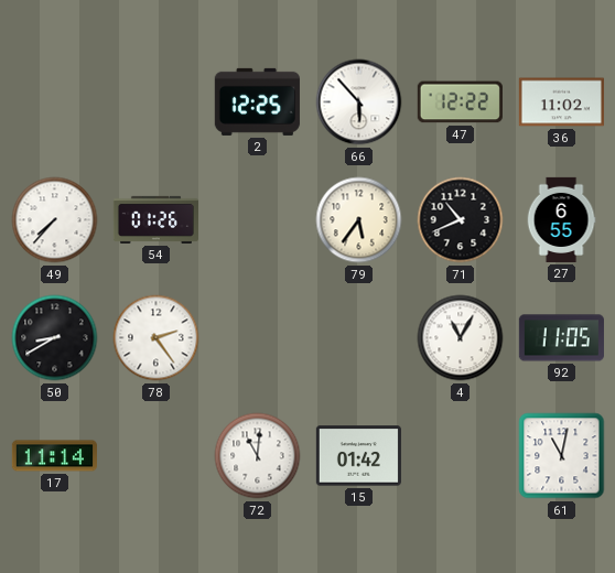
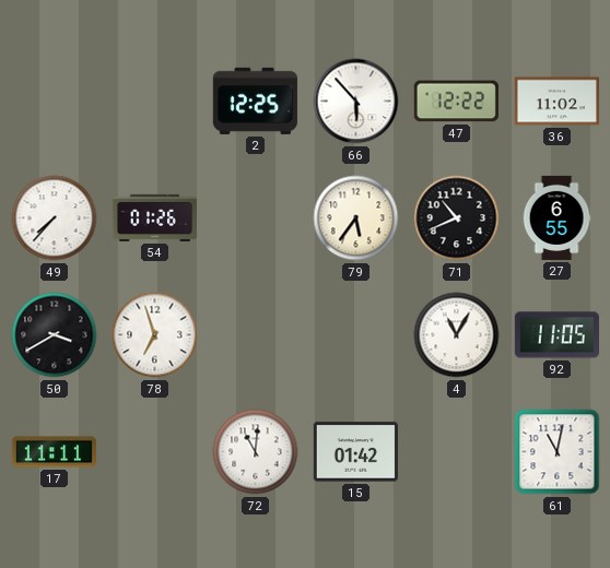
50: 8:40 -> 3:40
78: 2:24 -> 6:57
17: 11:14 -> 11:11
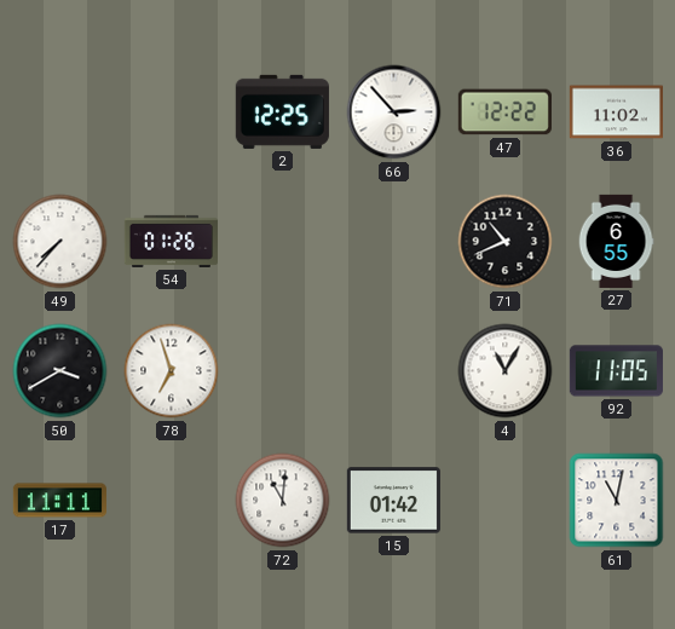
66: 5:53 -> 2:53
79: 5:36 -> none
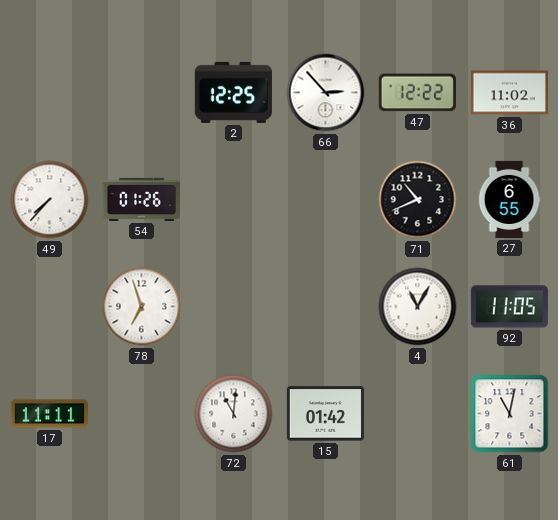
50: 3:40 -> none
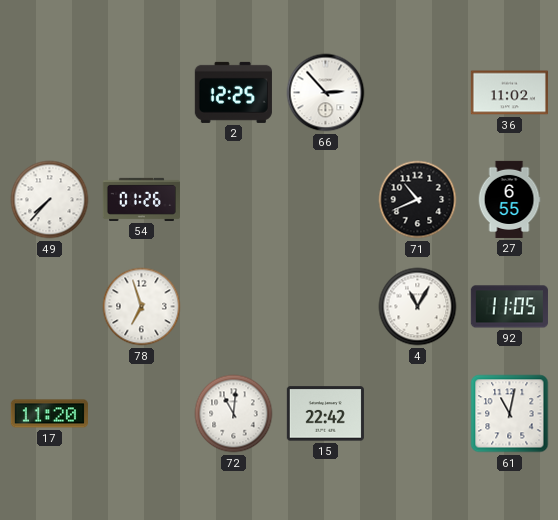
47: 12:22 -> none
17: 11:11 -> 11:20
15: 01:42 -> 22:42
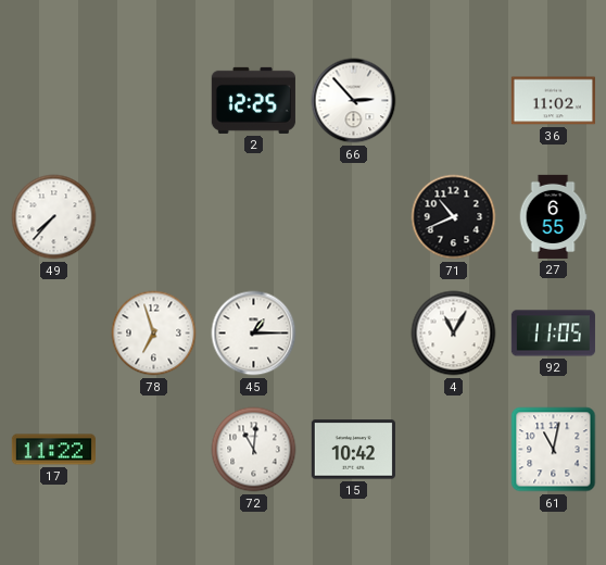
54: 01:26 -> none
45: none -> 1:15
17: 11:20 -> 11:22
15: 22:42 -> 10:42
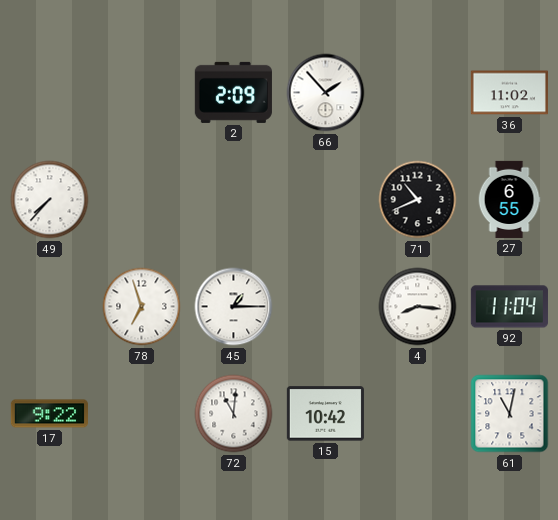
2: 12:25 -> 2:09
66: 2:53 -> 1:53
4: 11:05 -> 8:16
92: 11:05 -> 11:04
17: 11:22 -> 9:22
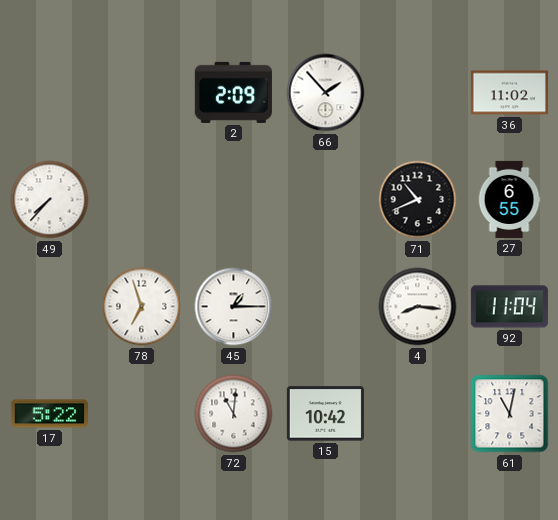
17: 9:22 -> 5:22
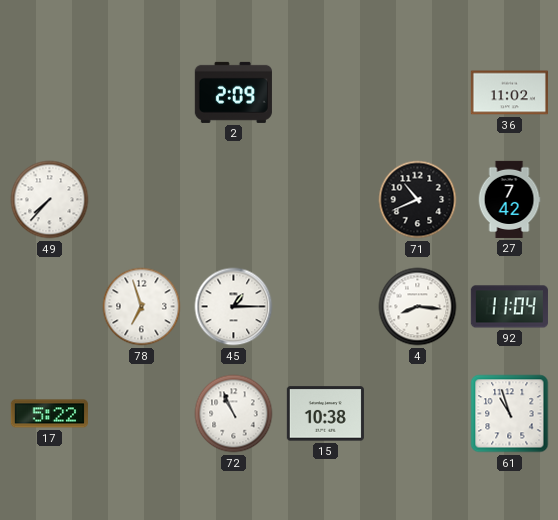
66: 1:53 -> none
27: 6:55 -> 7:42
72: 11:01 -> 10:56
15: 10:42 -> 10:38
61: 11:02 -> 10:57
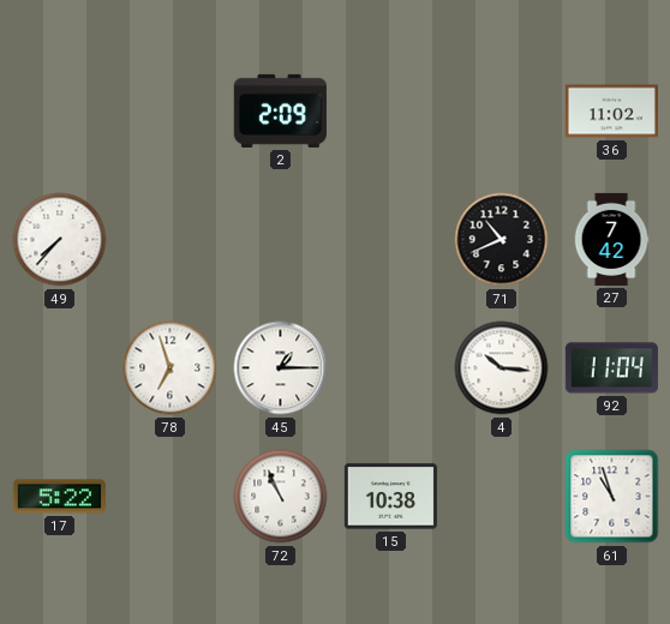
4: 8:16 -> 10:16
